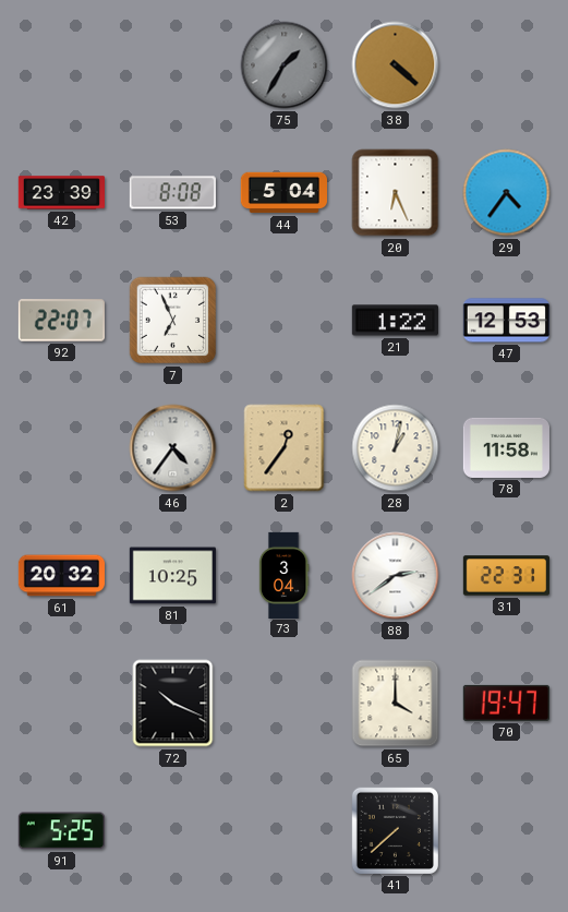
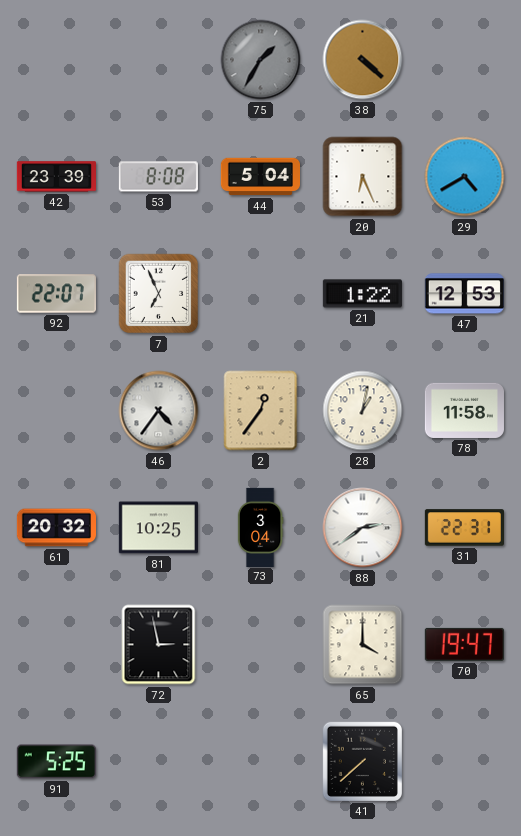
29: 4:36 -> 4:40
72: 10:19 -> 2:58
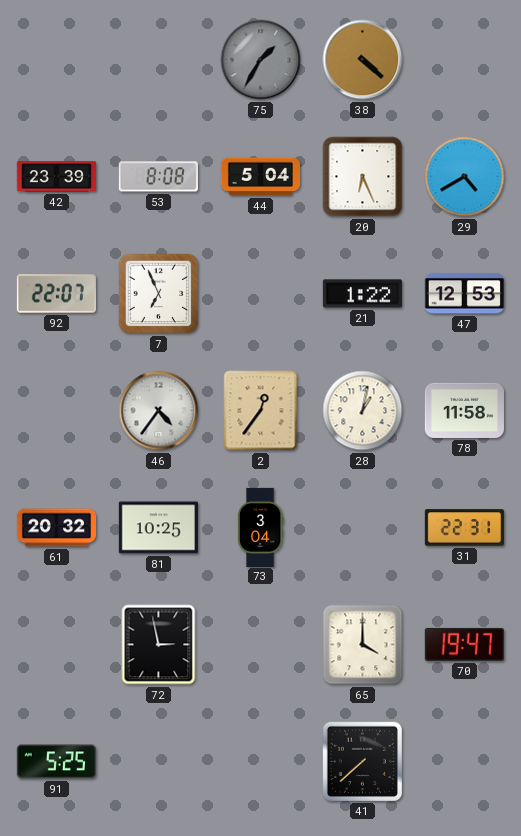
88: 2:39 -> none
